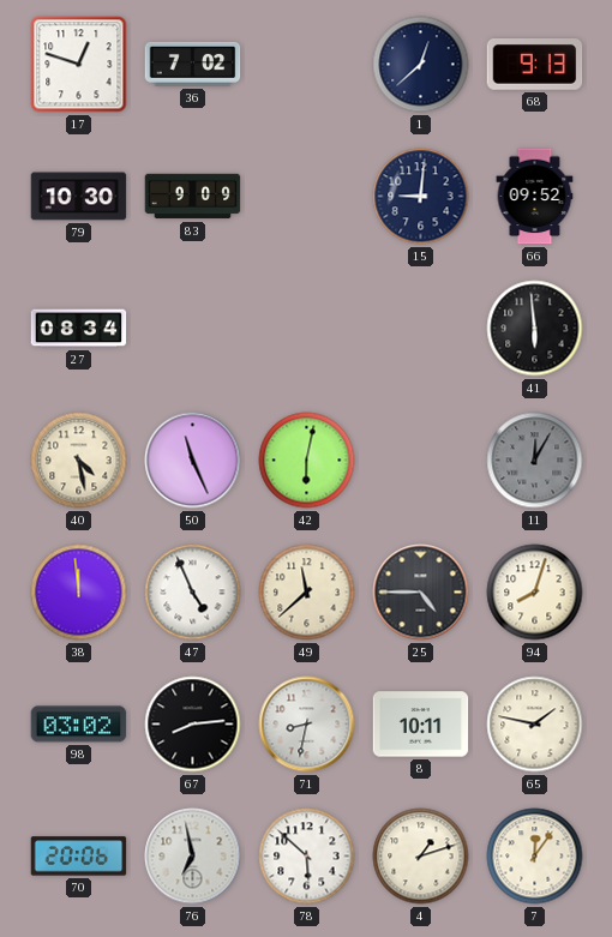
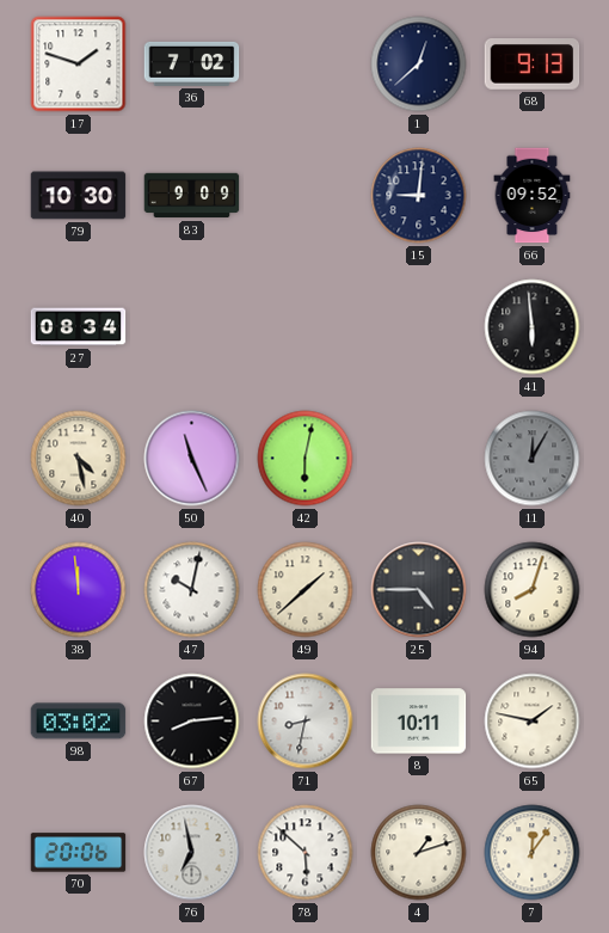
17: 12:48 -> 1:48
47: 4:56 -> 10:02
49: 11:38 -> 1:38
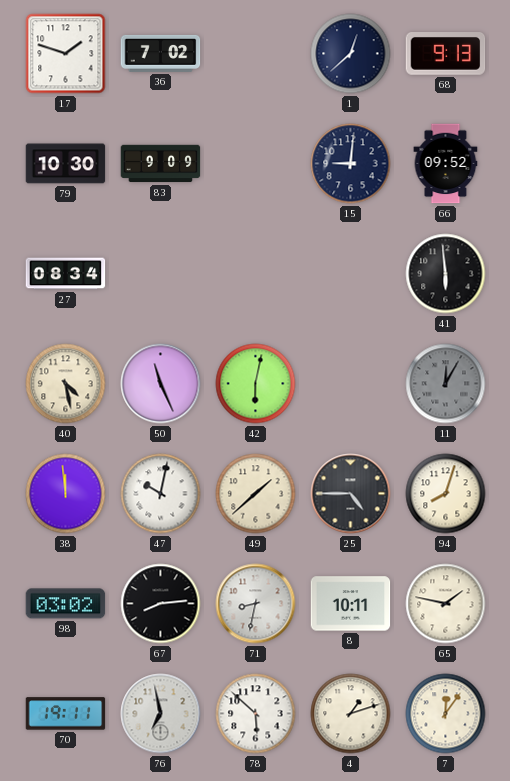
70: 20:06 -> 19:11
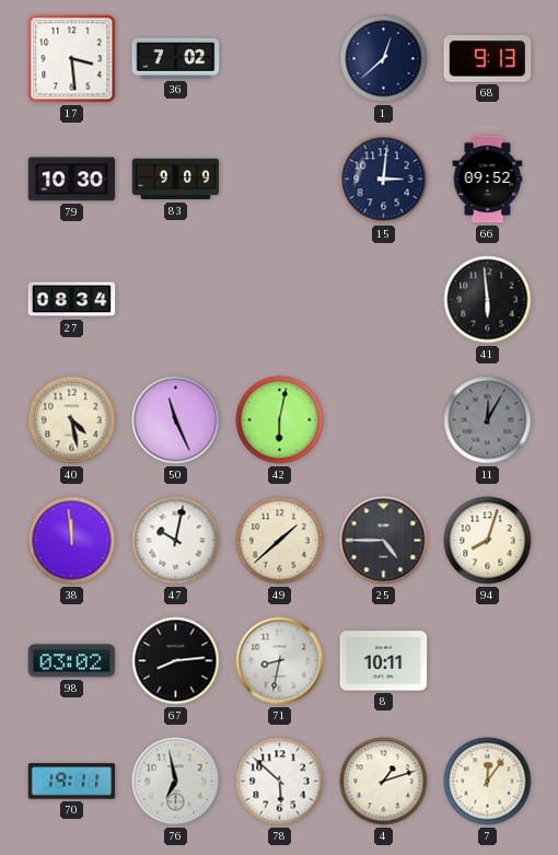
17: 1:48 -> 3:29
15: 9:01 -> 3:01
65: 1:47 -> none
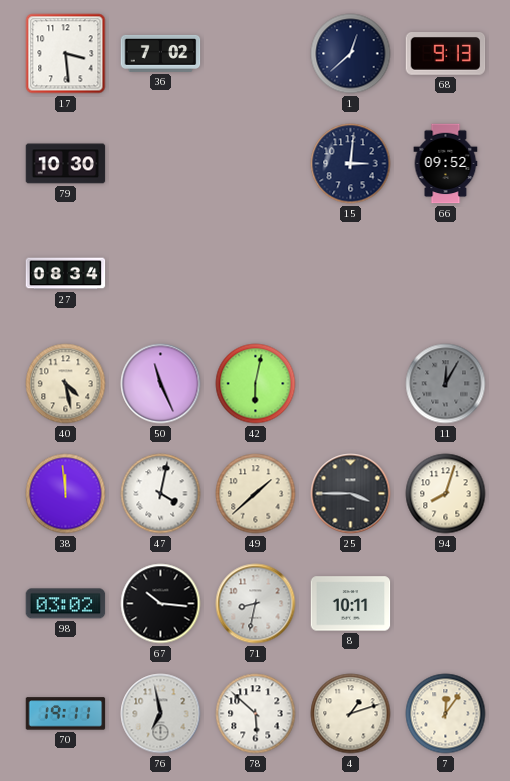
83: 9:09 -> none
41: 5:59 -> none
47: 10:02 -> 4:02
25: 4:45 -> 3:45
67: 8:14 -> 10:16
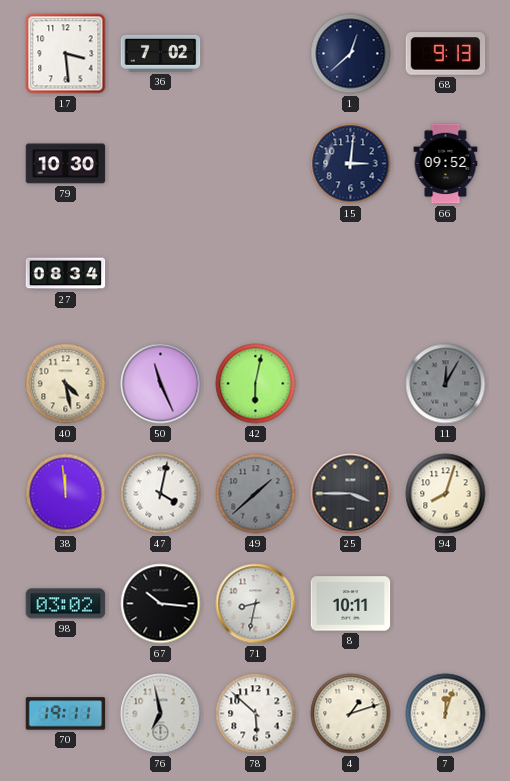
49 dial: cream -> grey
7: 12:06 -> 12:03
